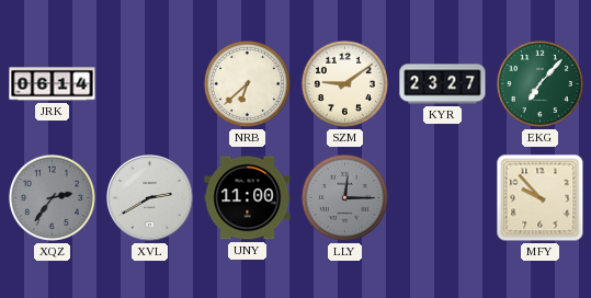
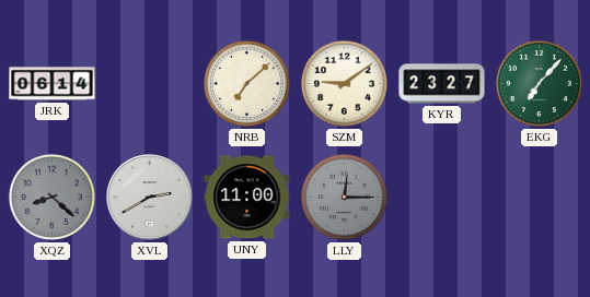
NRB: 6:38 -> 7:08
XQZ: 2:36 -> 8:22
MFY: 9:53 -> none
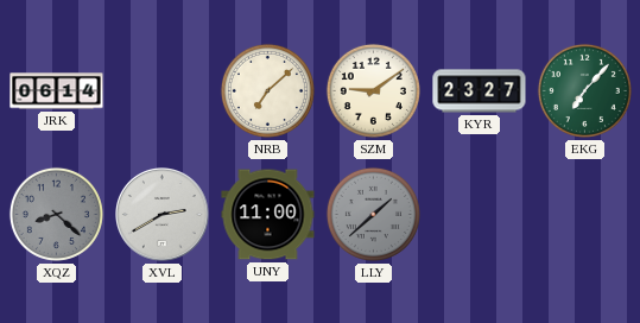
LLY: 12:15 -> 1:38
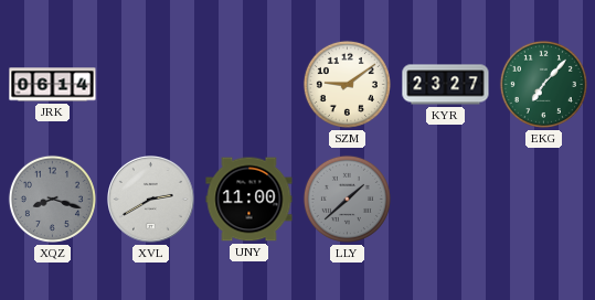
NRB: 7:08 -> none
XQZ: 8:22 -> 8:18
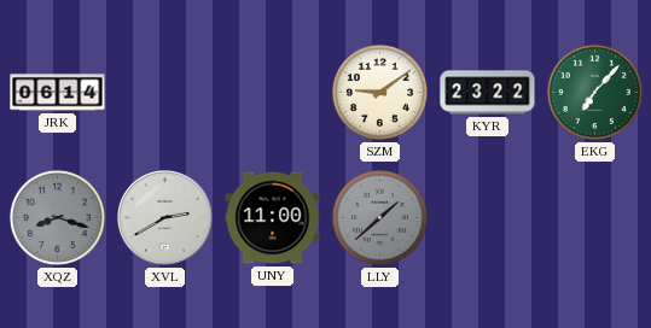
KYR: 23:27 -> 23:22
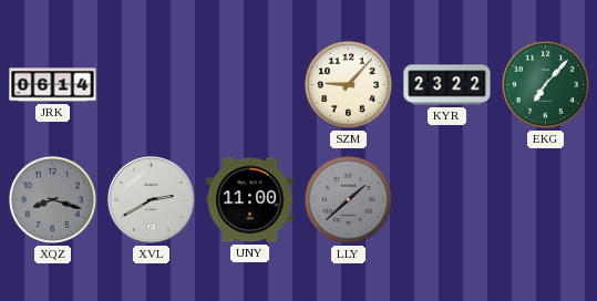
SZM: 9:09 -> 9:07
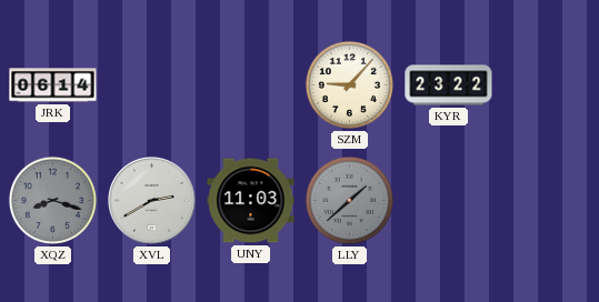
EKG: 7:07 -> none
UNY: 11:00 -> 11:03
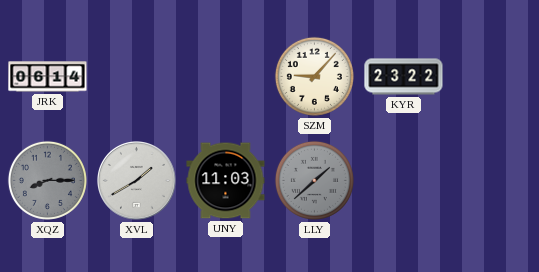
XQZ: 8:18 -> 8:15
XVL: 2:40 -> 1:40
